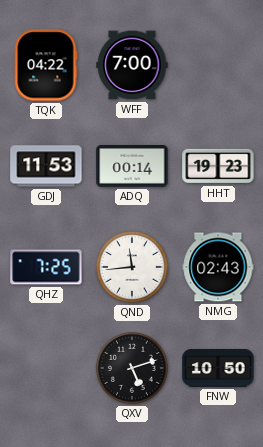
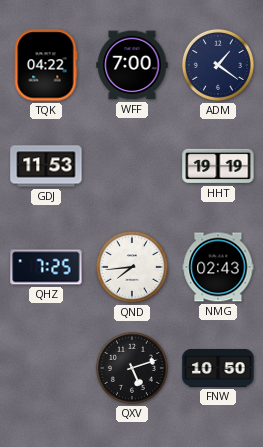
ADM: none -> 1:21
ADQ: 00:14 -> none
HHT: 19:23 -> 19:19
QND: 11:44 -> 7:44
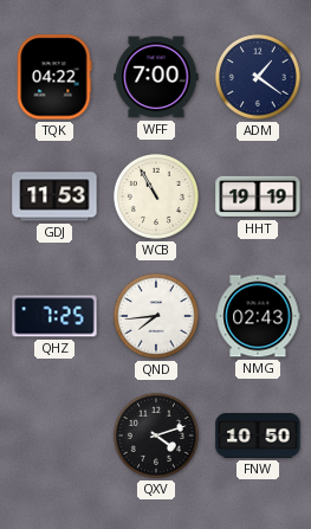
WCB: none -> 10:55
QXV: 5:12 -> 4:12
